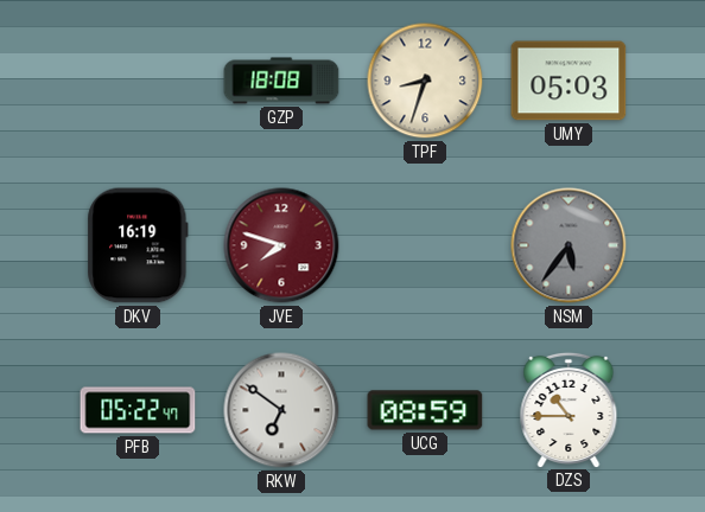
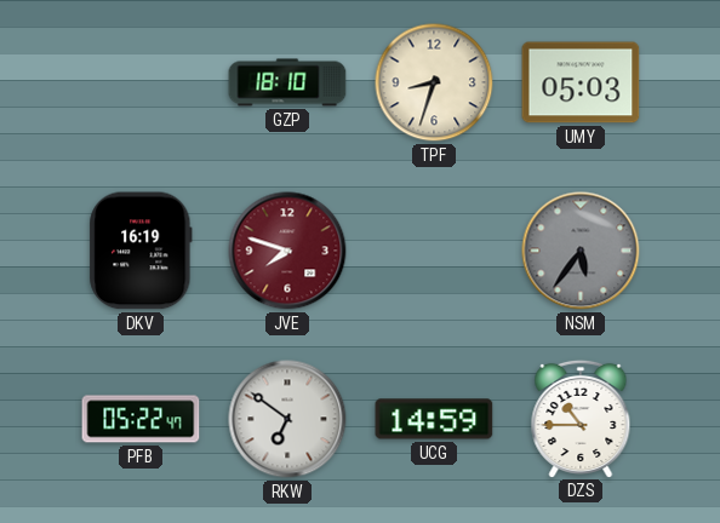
GZP: 18:08 -> 18:10
UCG: 08:59 -> 14:59
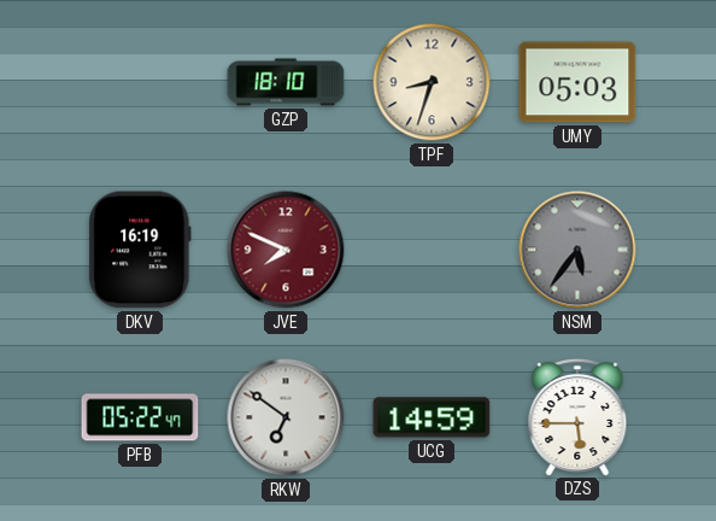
JVE: 7:48 -> 7:49
DZS: 10:45 -> 5:45
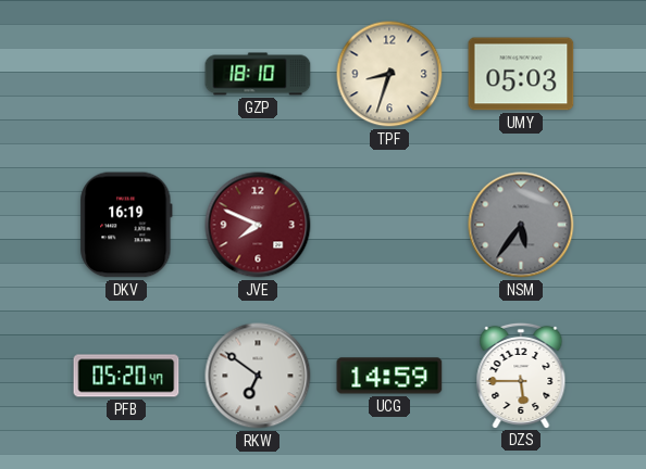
PFB: 05:22 -> 05:20
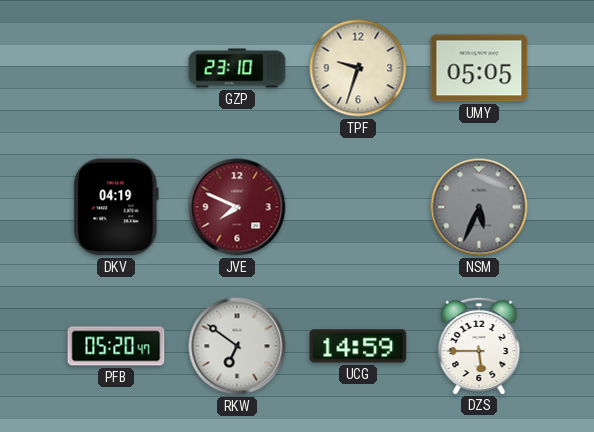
GZP: 18:10 -> 23:10
TPF: 8:33 -> 9:33
UMY: 05:03 -> 05:05
DKV: 16:19 -> 04:19
NSM: 5:36 -> 5:34
